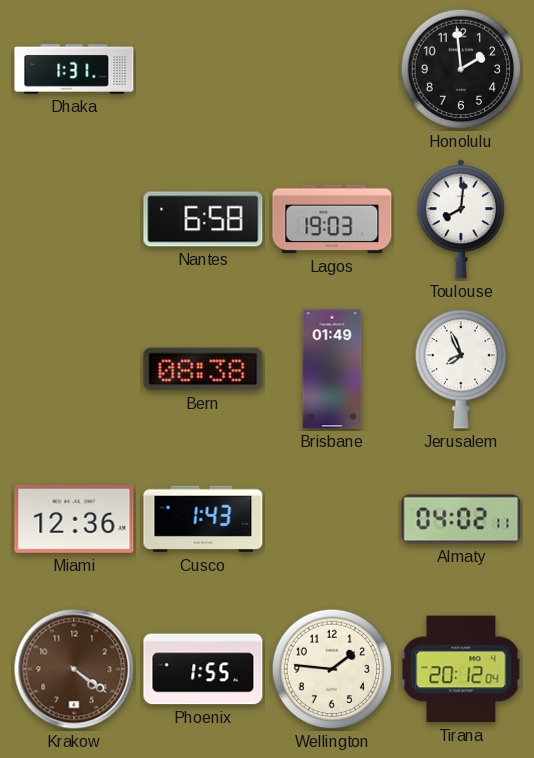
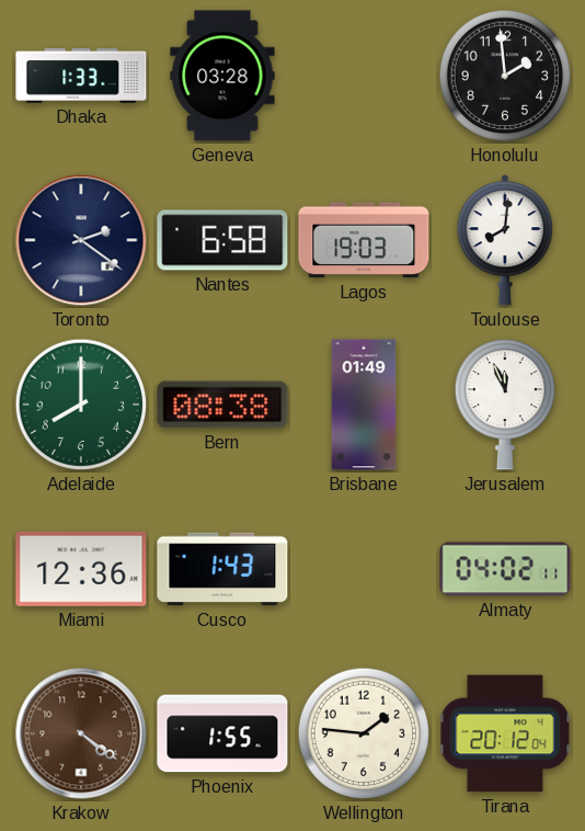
Dhaka: 1:31 -> 1:33
Geneva: none -> 03:28
Toronto: none -> 2:21
Adelaide: none -> 8:00
Jerusalem: 7:56 -> 11:56
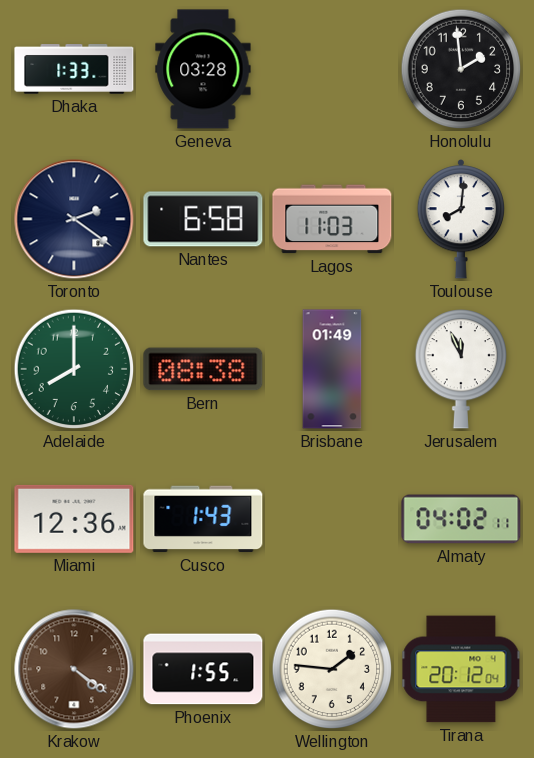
Lagos: 19:03 -> 11:03
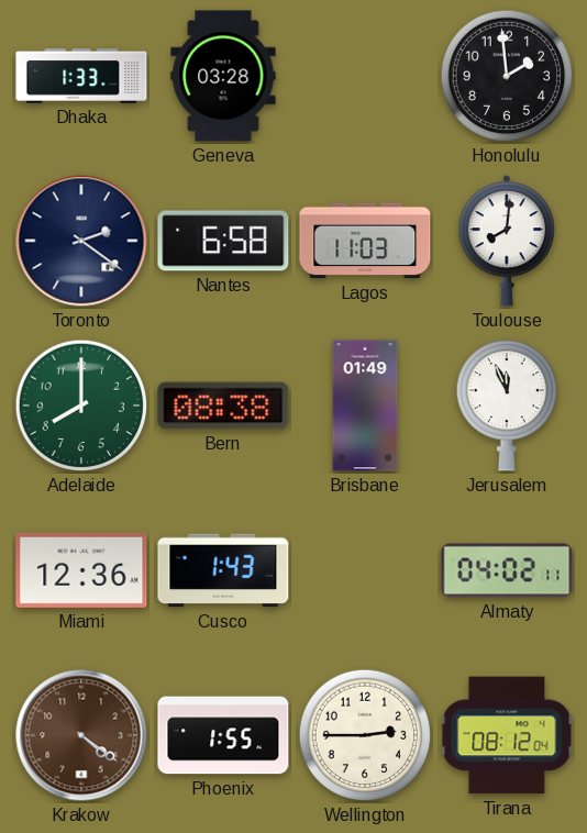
Wellington: 1:46 -> 2:45
Tirana: 20:12 -> 08:12
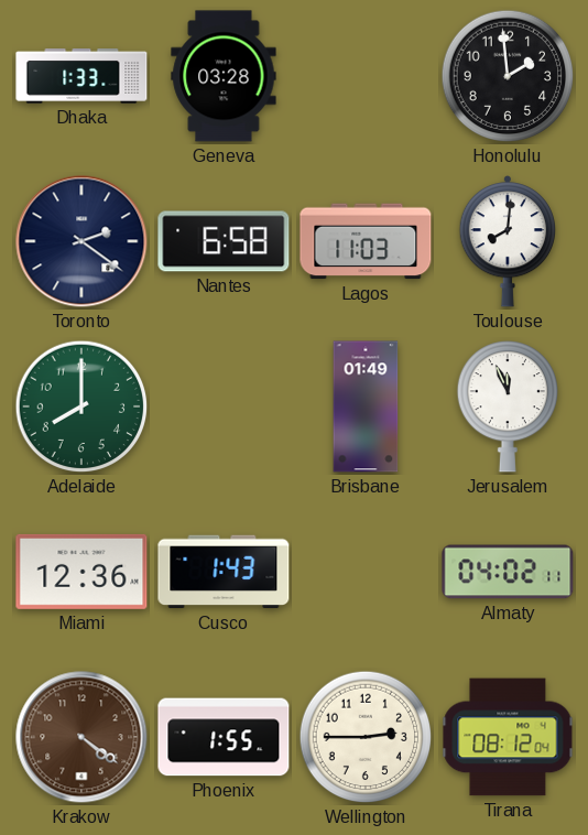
Bern: 08:38 -> none
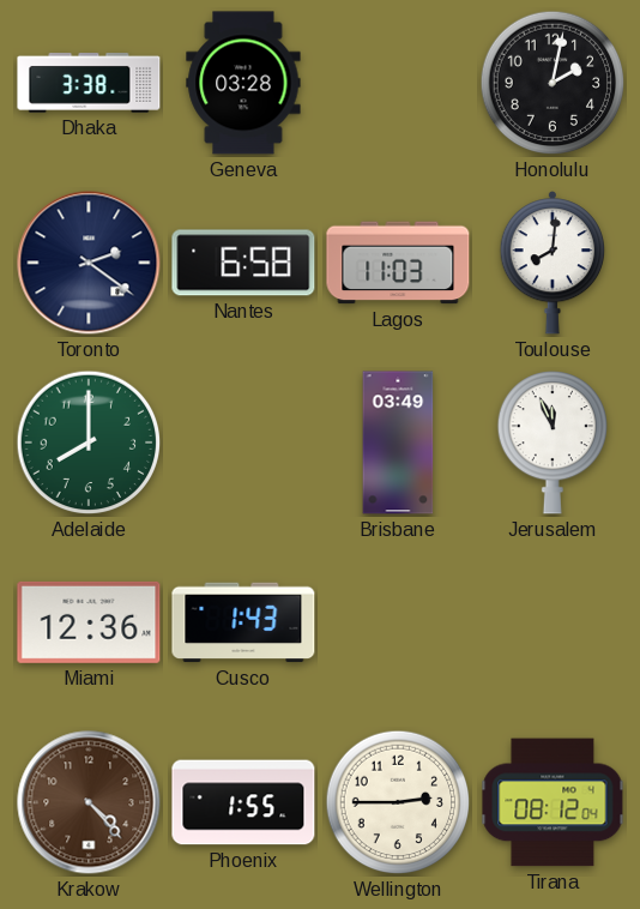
Dhaka: 1:33 -> 3:38
Honolulu: 1:59 -> 2:02
Brisbane: 01:49 -> 03:49
Almaty: 04:02 -> none
Krakow: 4:21 -> 4:23
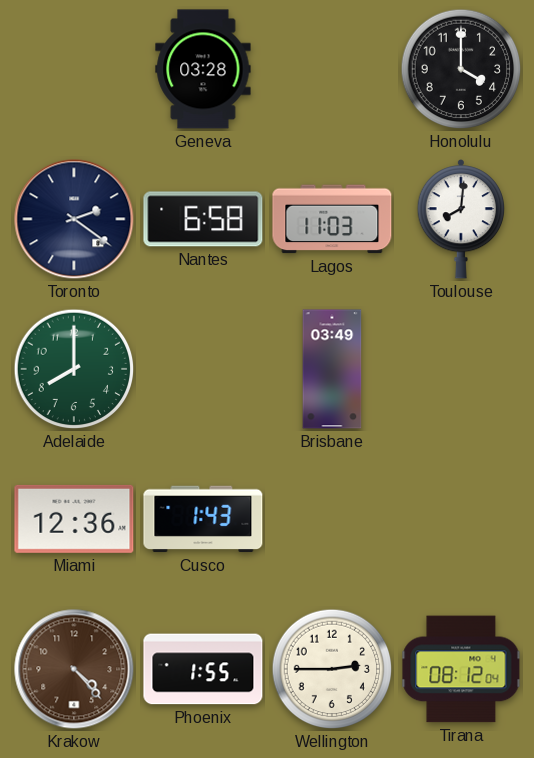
Dhaka: 3:38 -> none
Honolulu: 2:02 -> 4:00
Jerusalem: 11:56 -> none
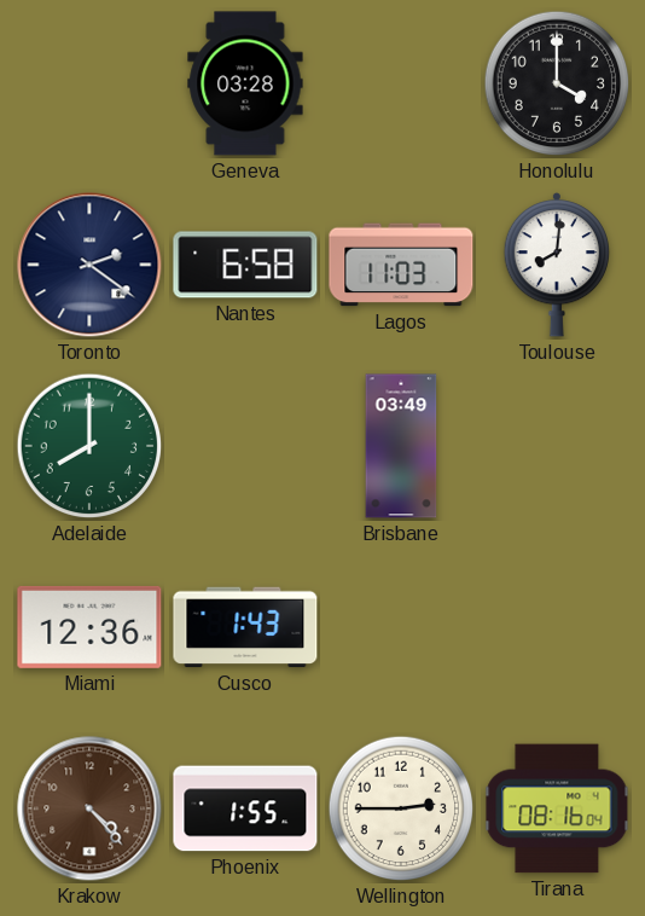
Tirana: 08:12 -> 08:16
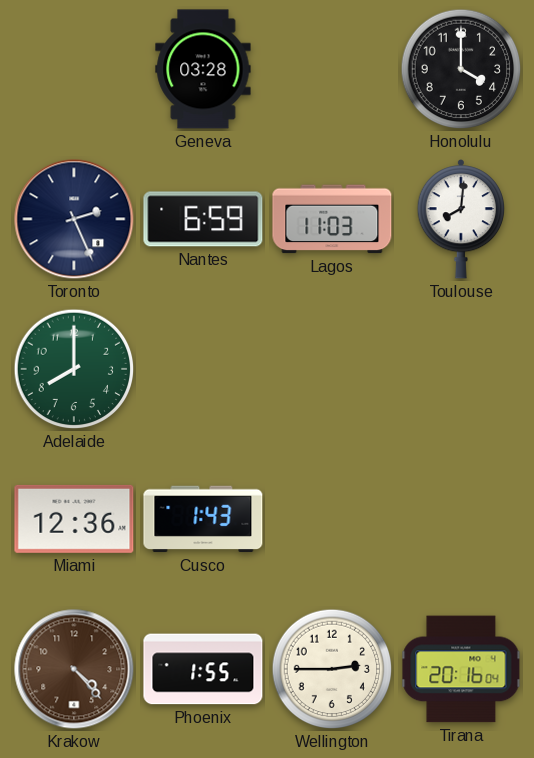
Toronto: 2:21 -> 2:26
Nantes: 6:58 -> 6:59
Brisbane: 03:49 -> none
Tirana: 08:16 -> 20:16
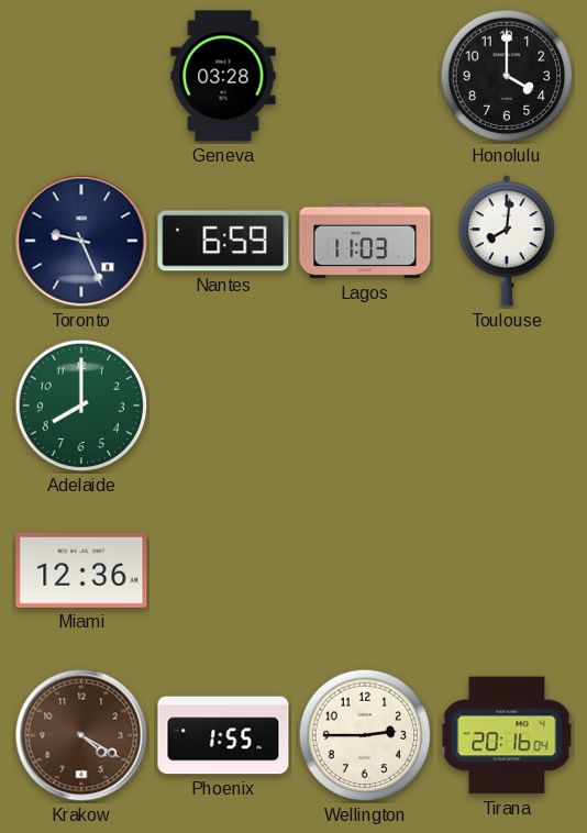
Toronto: 2:26 -> 9:26
Cusco: 1:43 -> none
Krakow: 4:23 -> 4:20
